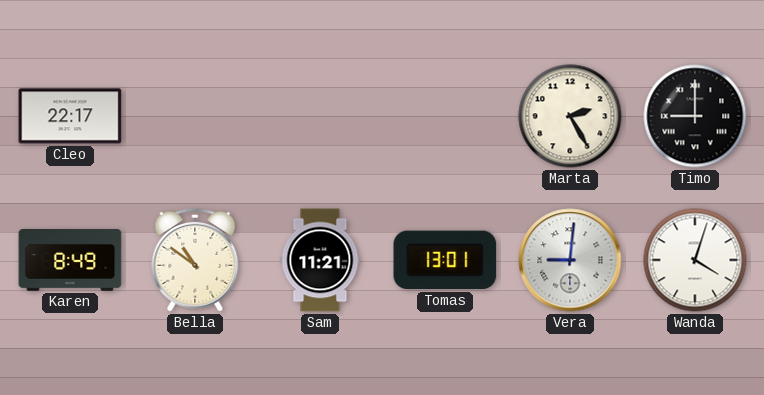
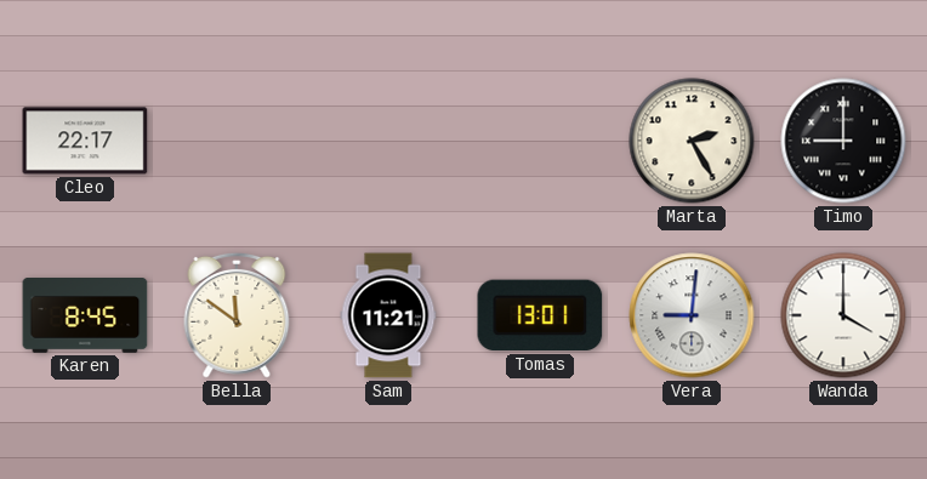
Karen: 8:49 -> 8:45
Bella: 10:51 -> 11:51
Wanda: 4:03 -> 4:00
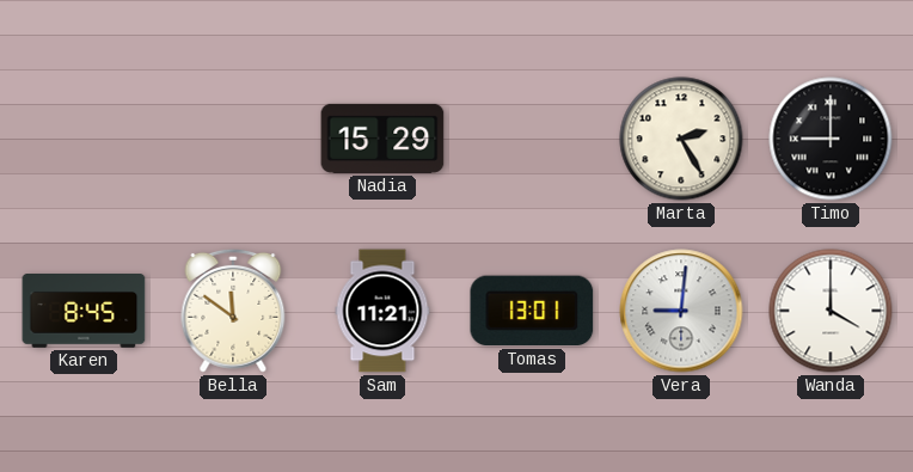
Cleo: 22:17 -> none
Nadia: none -> 15:29
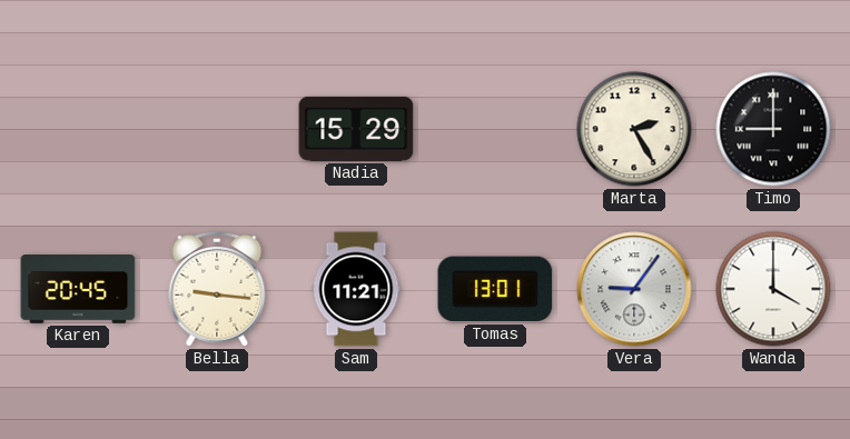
Karen: 8:45 -> 20:45
Bella: 11:51 -> 9:16
Vera: 9:01 -> 9:06
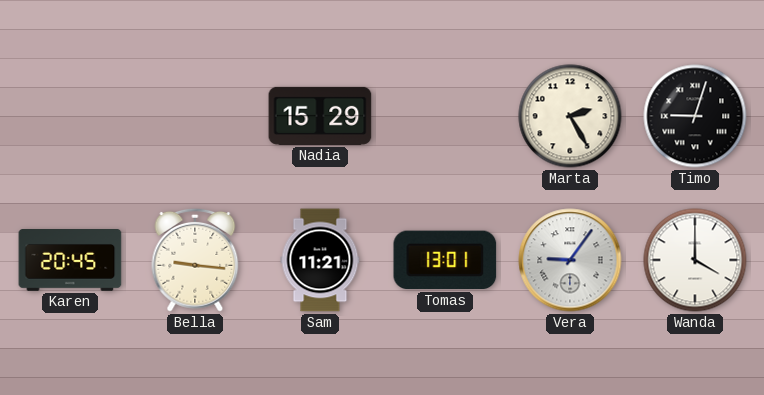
Timo: 9:00 -> 9:03
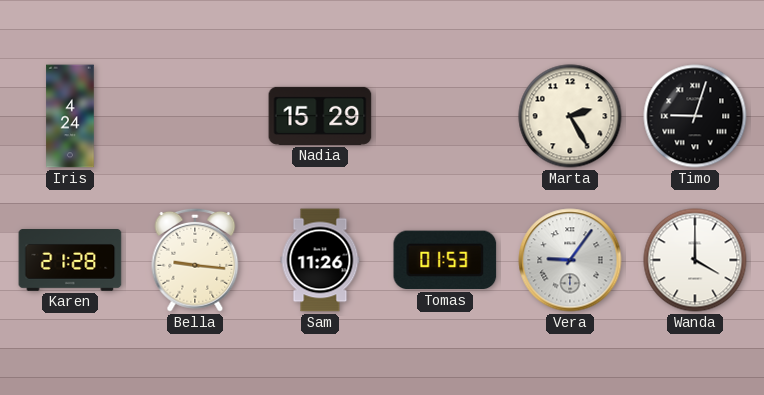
Iris: none -> 4:24
Karen: 20:45 -> 21:28
Sam: 11:21 -> 11:26
Tomas: 13:01 -> 01:53
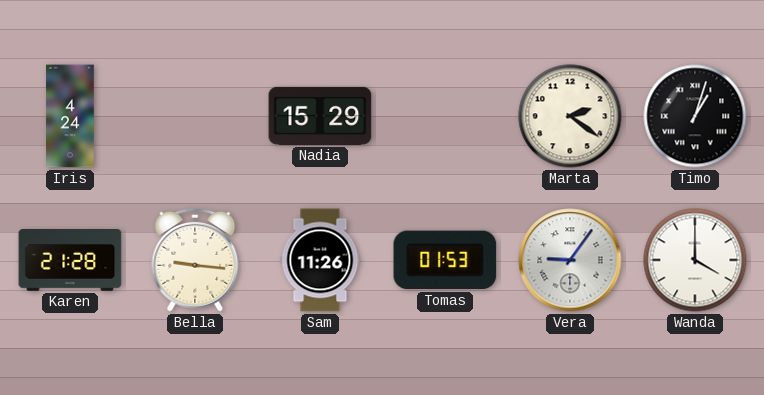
Marta: 2:25 -> 2:21
Timo: 9:03 -> 1:03
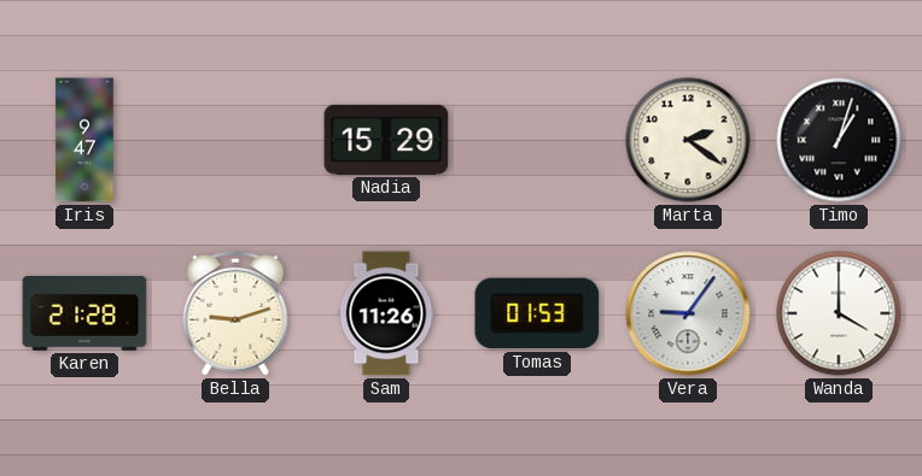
Iris: 4:24 -> 9:47
Bella: 9:16 -> 9:12
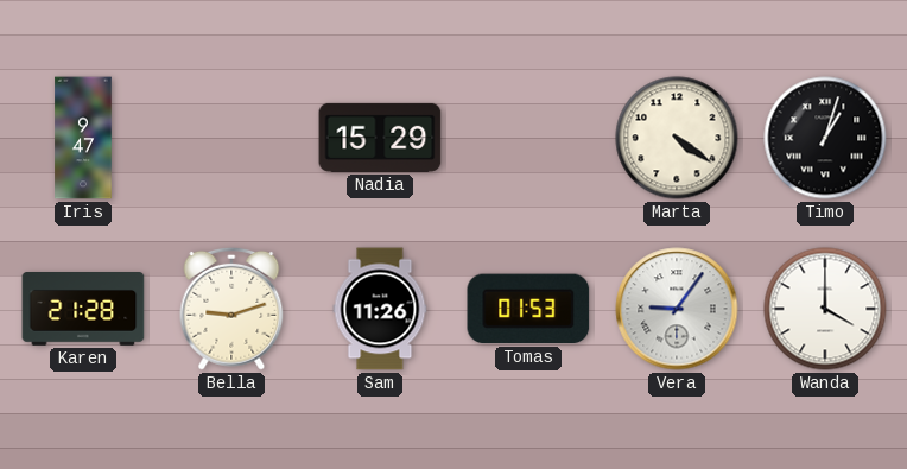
Marta: 2:21 -> 4:21
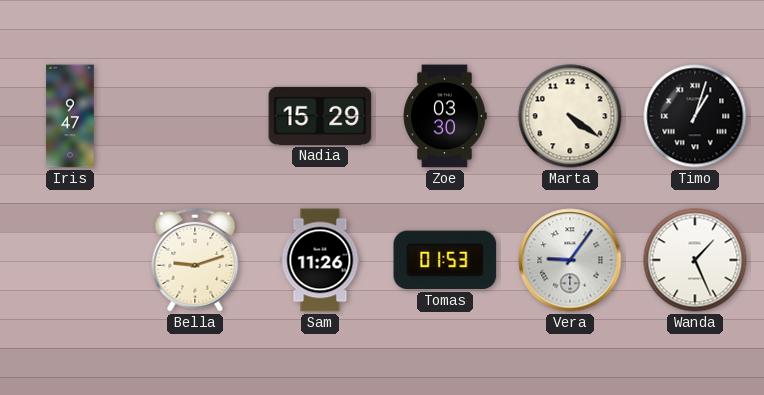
Zoe: none -> 03:30
Karen: 21:28 -> none
Wanda: 4:00 -> 1:26
